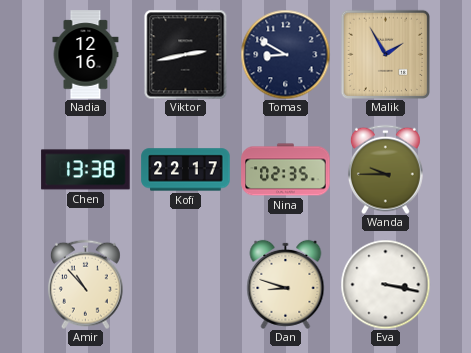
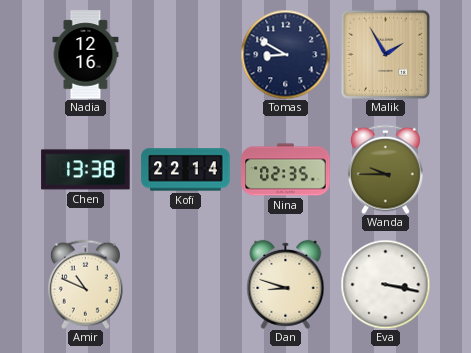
Viktor: 2:43 -> none
Kofi: 22:17 -> 22:14
Amir: 10:53 -> 10:49
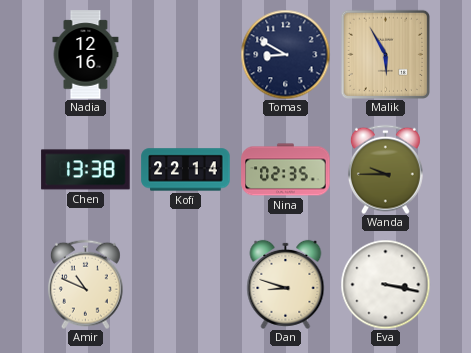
Malik: 1:55 -> 5:55
